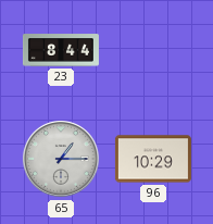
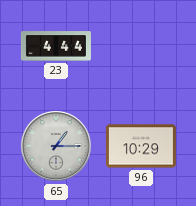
23: 8:44 -> 4:44
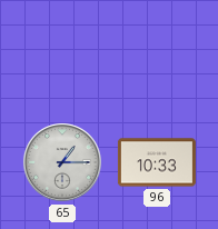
23: 4:44 -> none
96: 10:29 -> 10:33
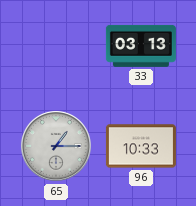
33: none -> 03:13
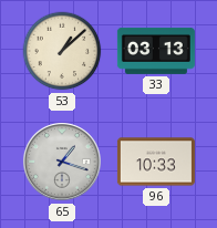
53: none -> 1:08
65: 1:15 -> 1:18
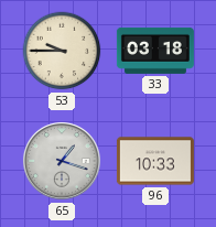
53: 1:08 -> 9:45
33: 03:13 -> 03:18
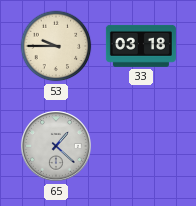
65: 1:18 -> 1:22
96: 10:33 -> none
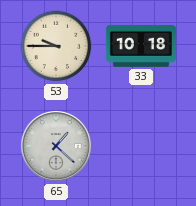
33: 03:18 -> 10:18
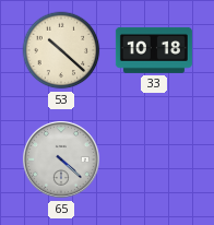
53: 9:45 -> 10:22
65: 1:22 -> 4:22
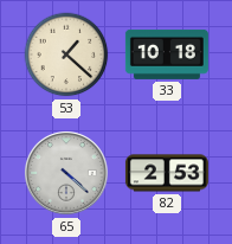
53: 10:22 -> 1:22
82: none -> 2:53
